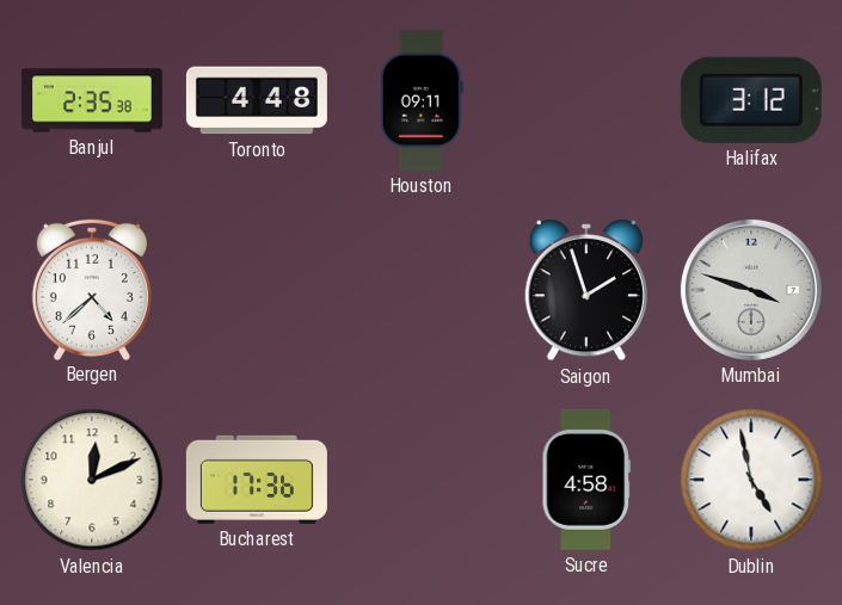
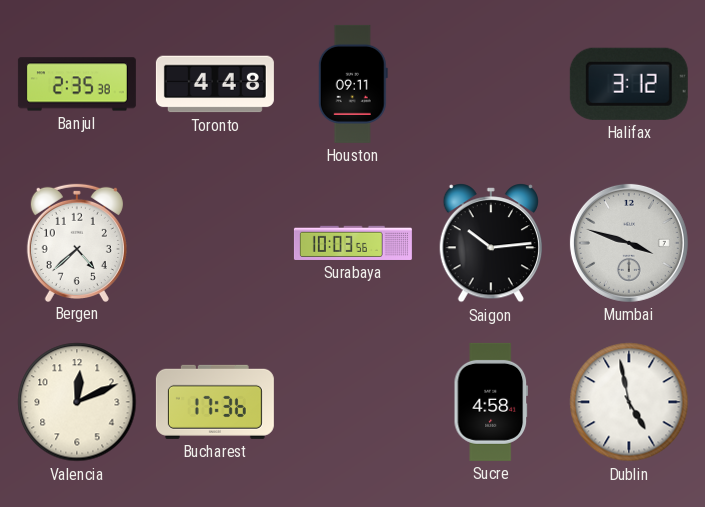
Surabaya: none -> 10:03
Saigon: 1:57 -> 10:14
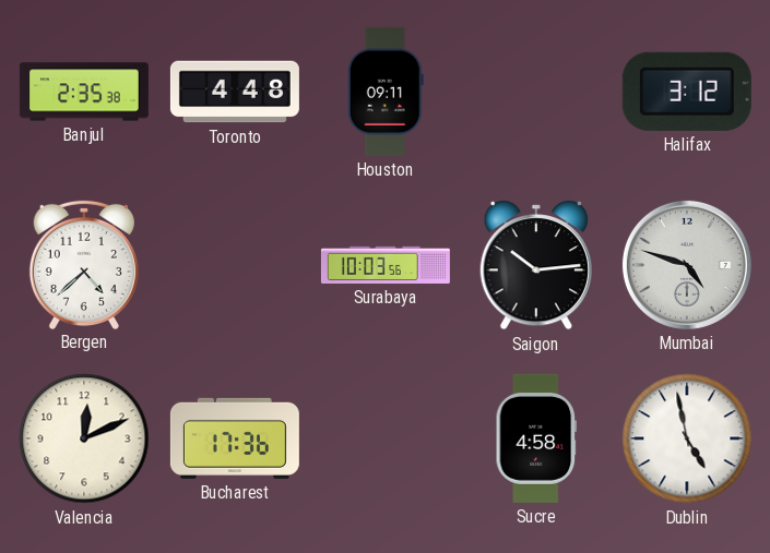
Mumbai: 3:48 -> 4:48
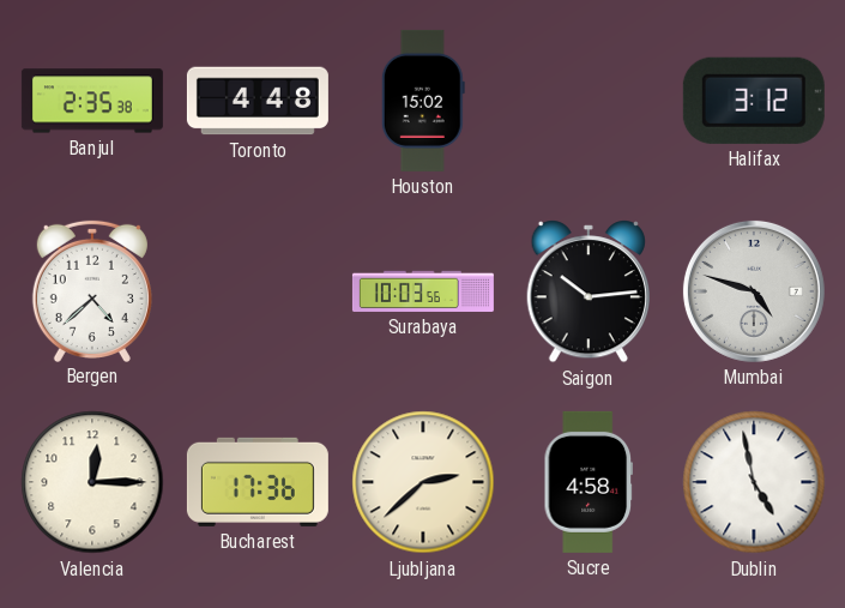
Houston: 09:11 -> 15:02
Valencia: 12:11 -> 12:15
Ljubljana: none -> 2:38
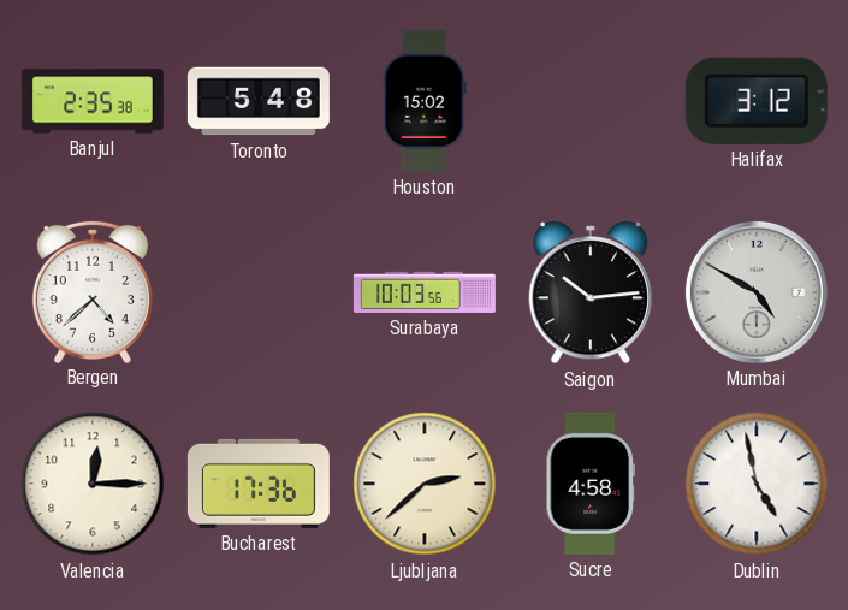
Toronto: 4:48 -> 5:48
Mumbai: 4:48 -> 4:50
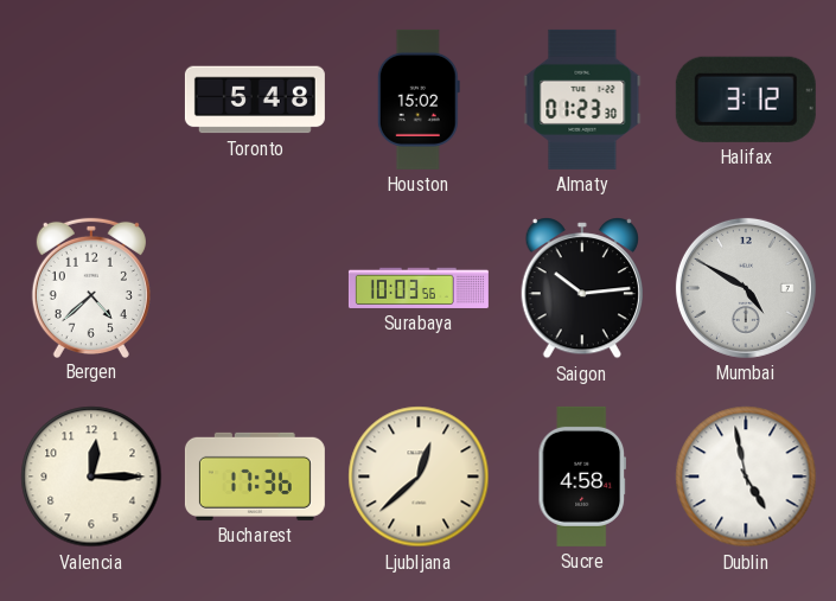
Banjul: 2:35 -> none
Almaty: none -> 01:23
Ljubljana: 2:38 -> 12:38
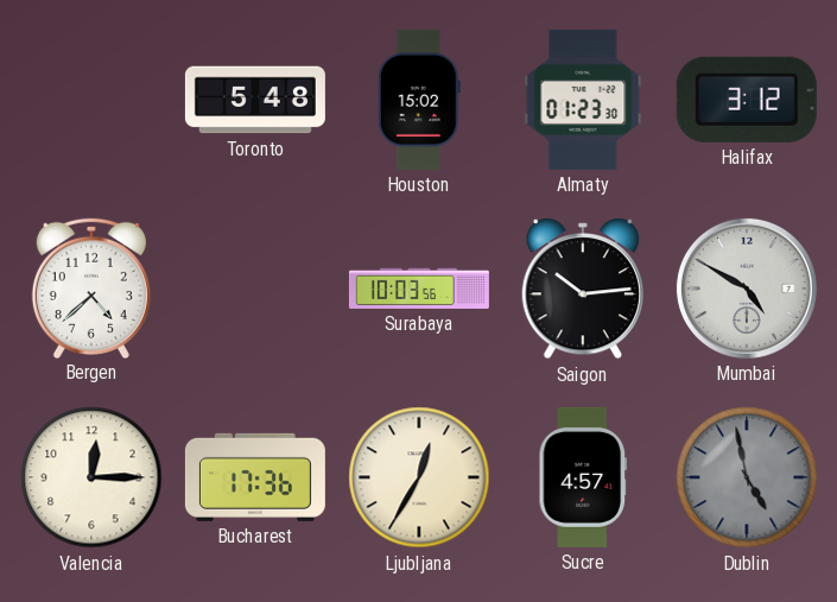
Ljubljana: 12:38 -> 12:35
Sucre: 4:58 -> 4:57
Dublin dial: white -> grey
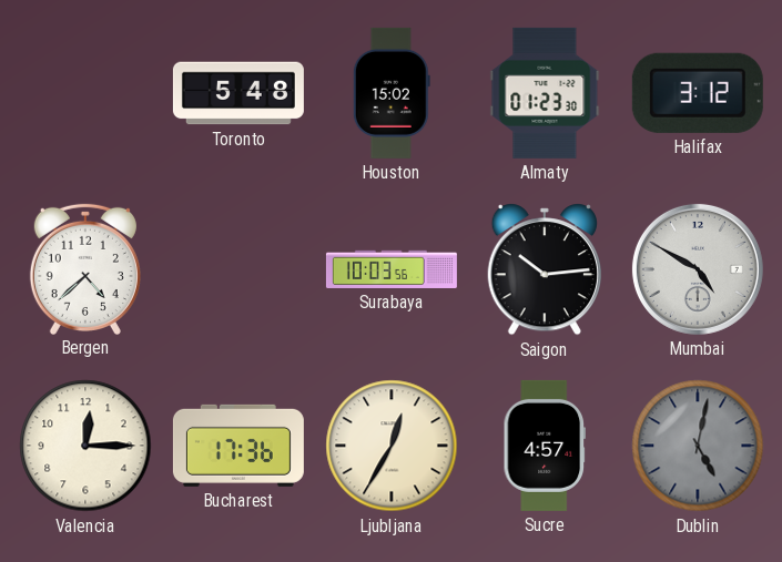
Dublin: 4:58 -> 5:02
